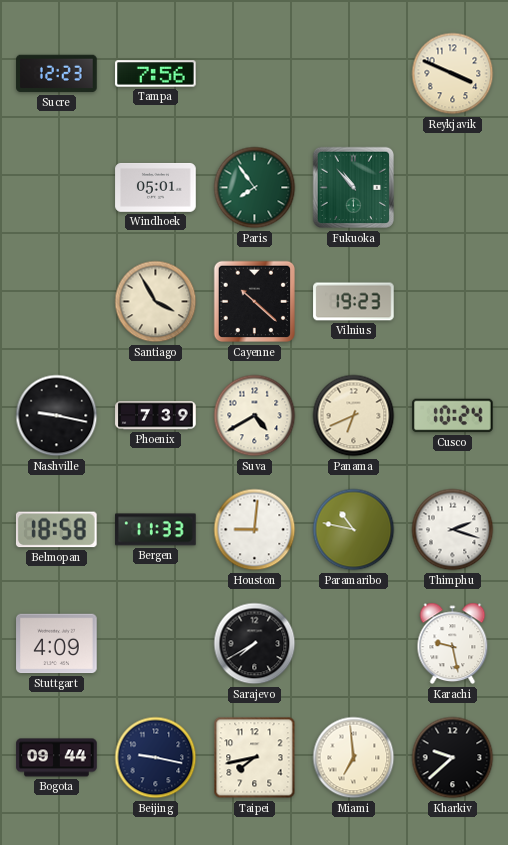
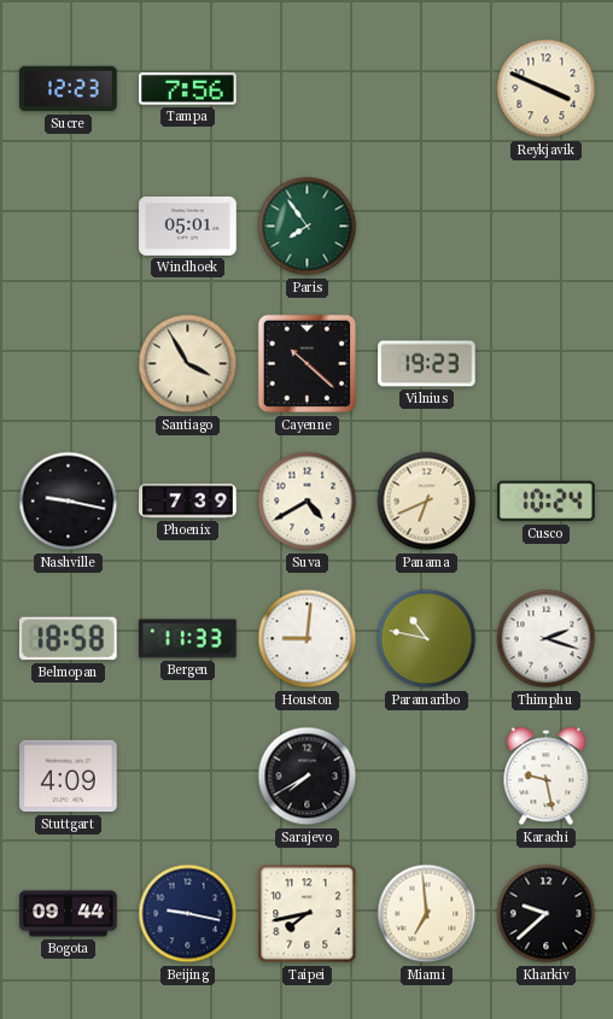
Fukuoka: 10:53 -> none
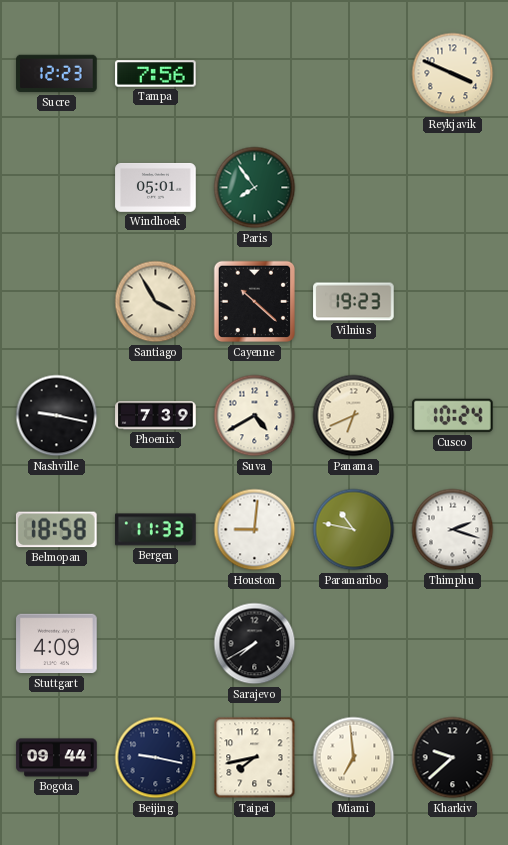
Karachi: 9:28 -> none
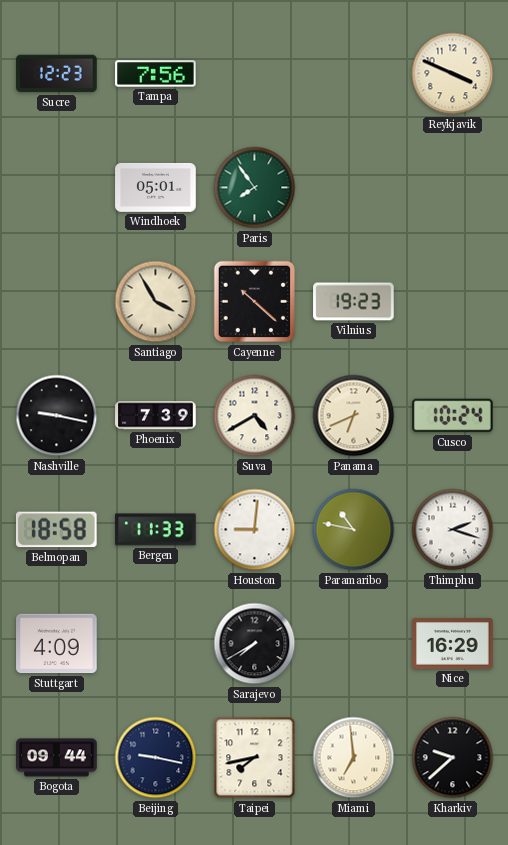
Nice: none -> 16:29
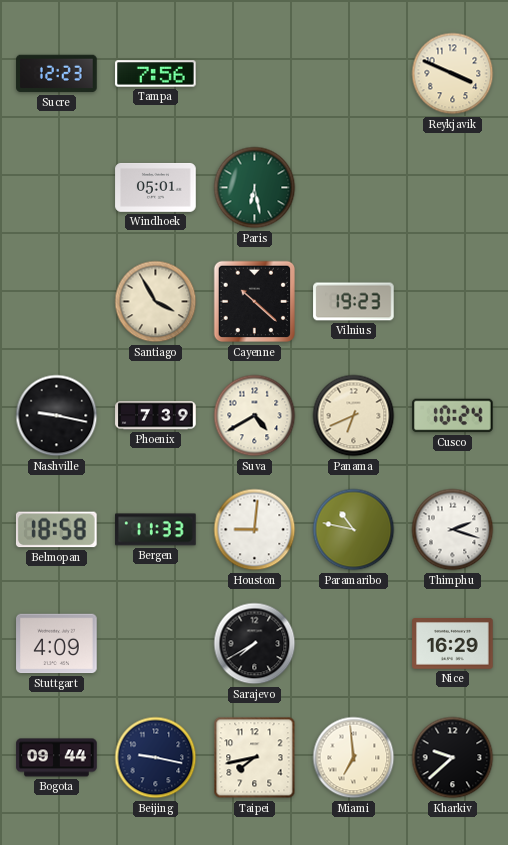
Paris: 7:54 -> 6:28
